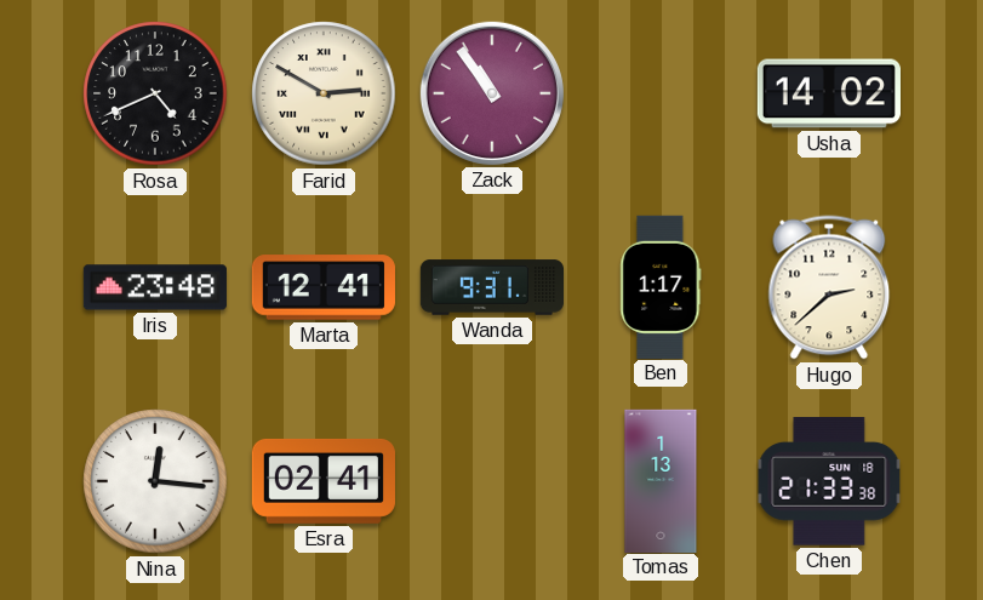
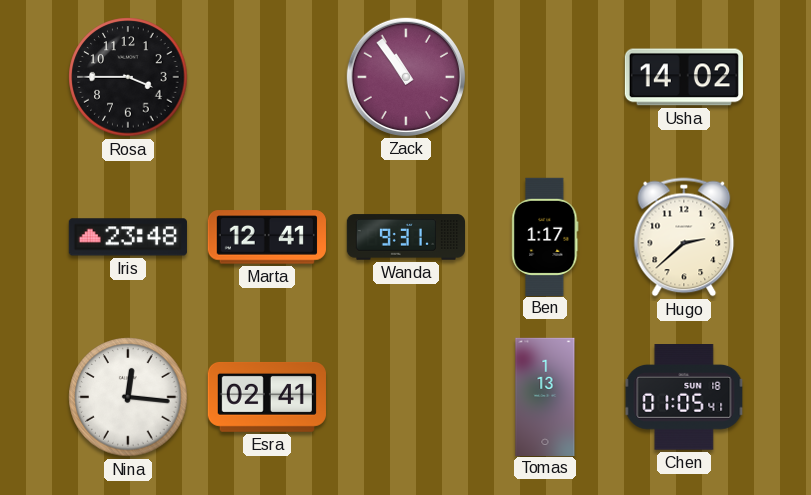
Rosa: 4:41 -> 3:45
Farid: 2:50 -> none
Chen: 21:33 -> 01:05
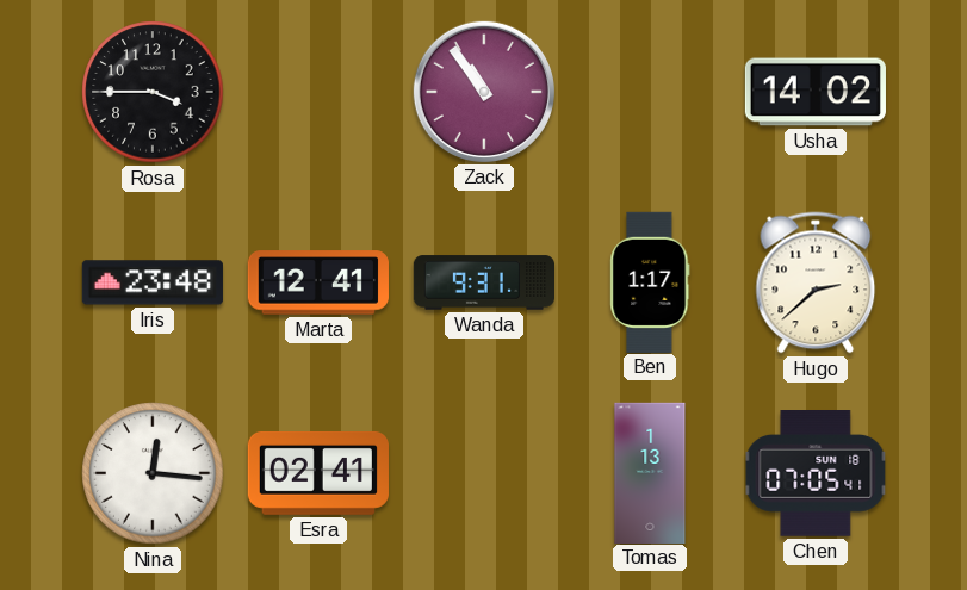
Chen: 01:05 -> 07:05
